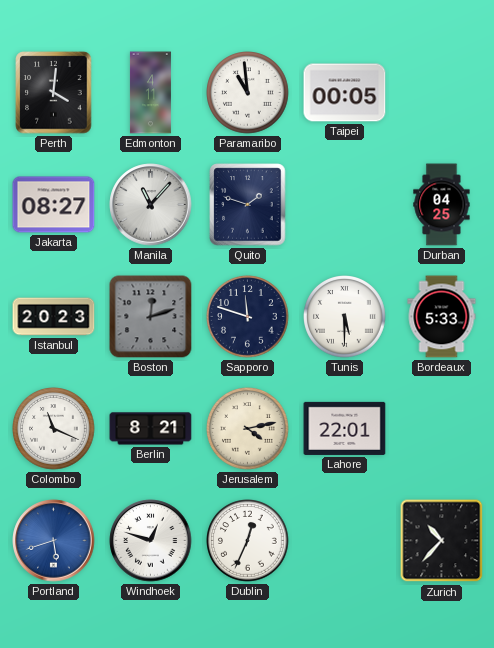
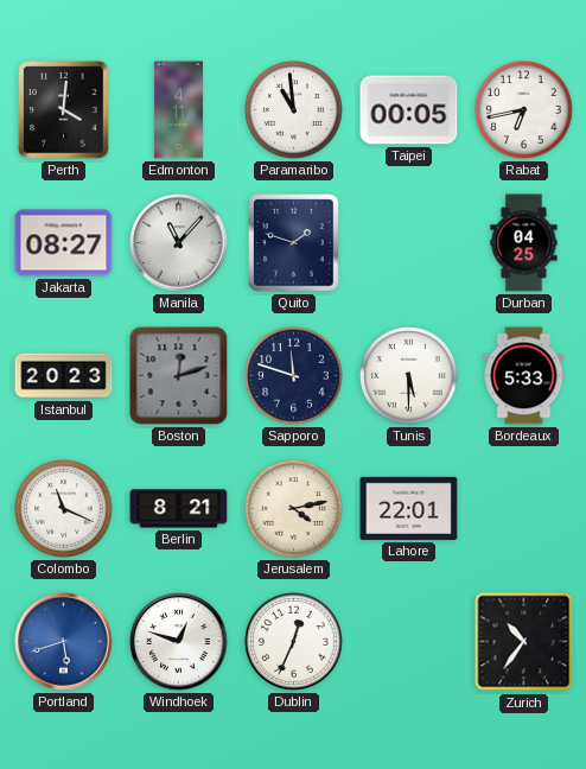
Rabat: none -> 6:43
Zurich: 10:37 -> 10:36
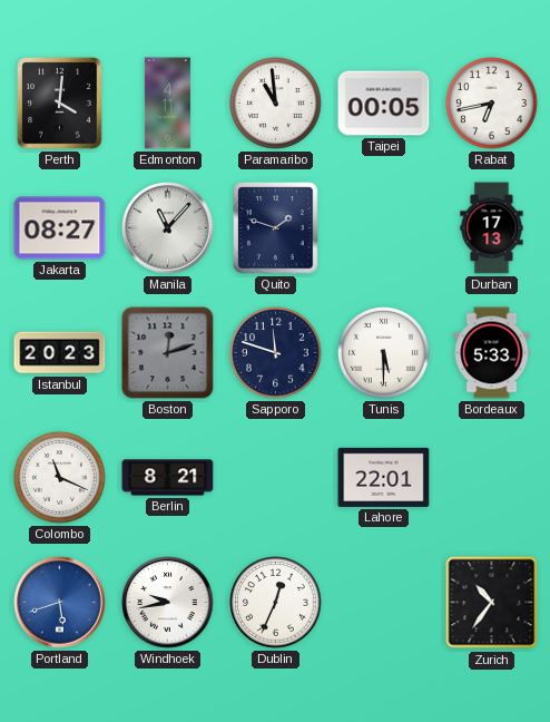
Durban: 04:25 -> 17:13
Jerusalem: 4:13 -> none
Windhoek: 12:48 -> 9:43
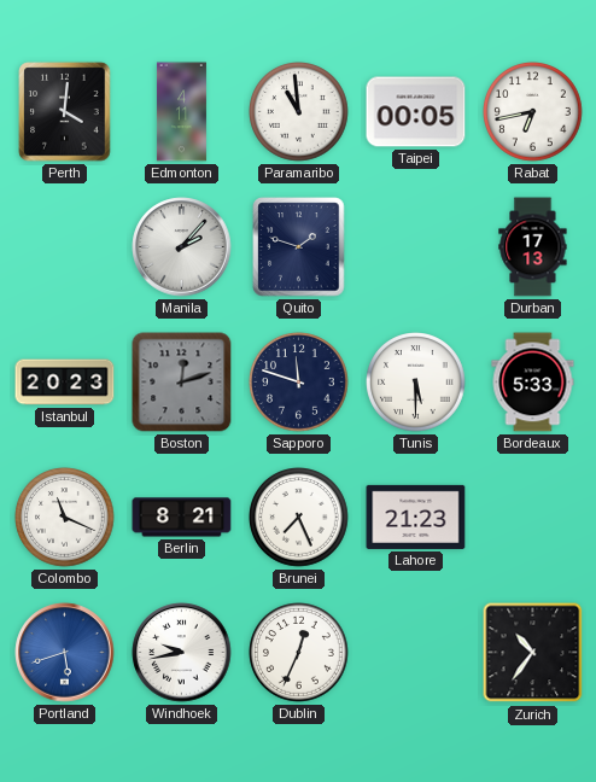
Jakarta: 08:27 -> none
Manila: 11:07 -> 2:07
Brunei: none -> 7:26
Lahore: 22:01 -> 21:23
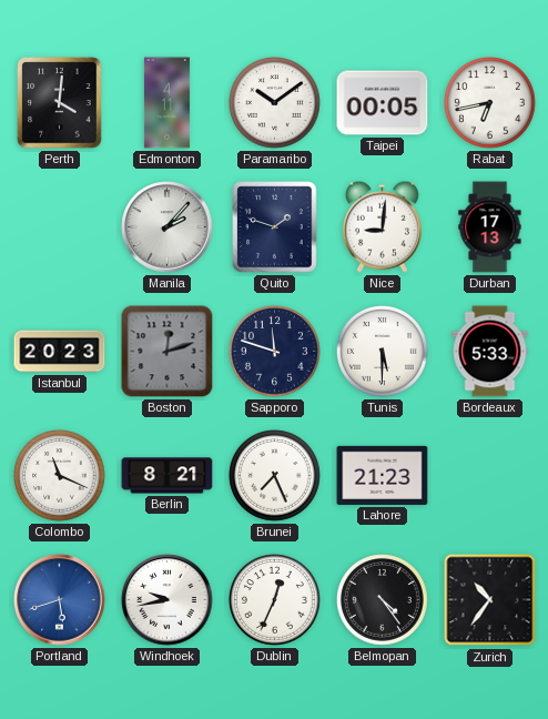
Paramaribo: 10:59 -> 10:09
Nice: none -> 9:01
Belmopan: none -> 4:24
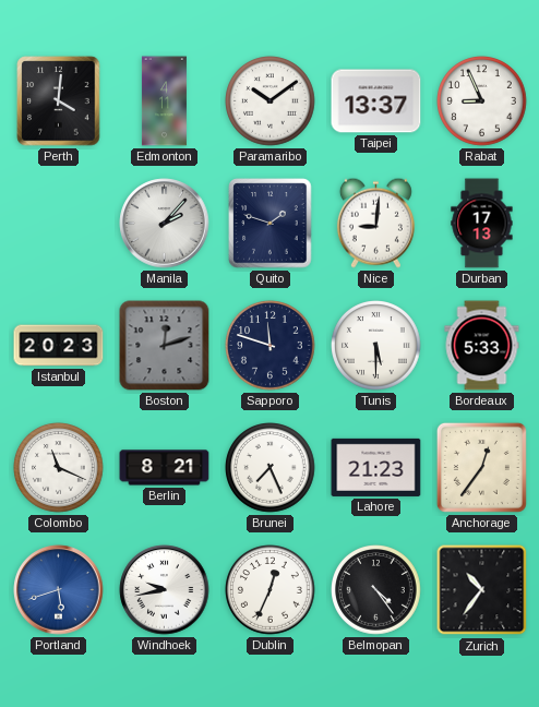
Taipei: 00:05 -> 13:37
Rabat: 6:43 -> 8:56
Anchorage: none -> 12:36
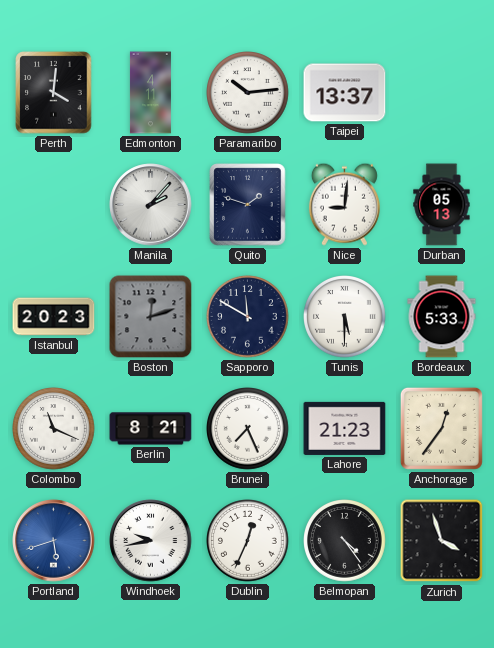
Paramaribo: 10:09 -> 10:14
Rabat: 8:56 -> none
Durban: 17:13 -> 05:13
Sapporo: 11:48 -> 11:50
Zurich: 10:36 -> 3:57
